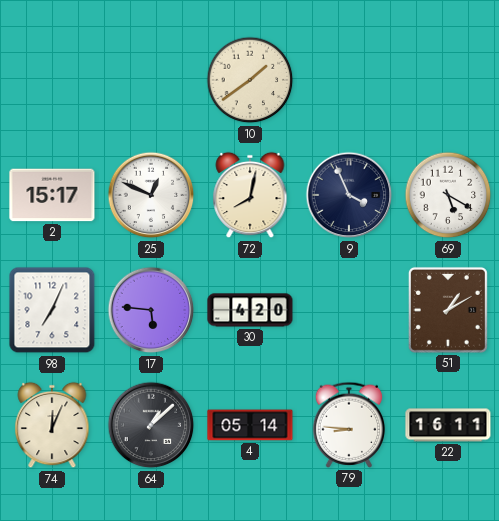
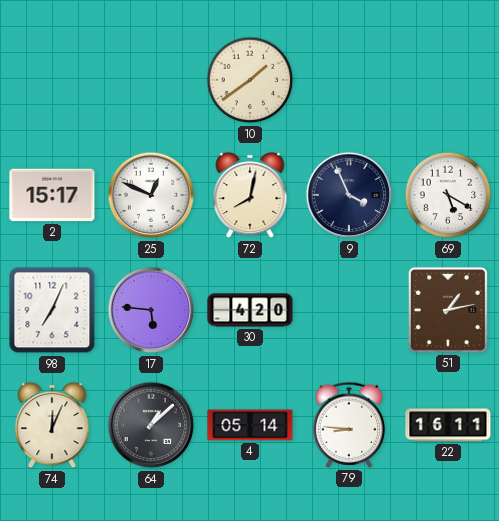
51: 1:10 -> 1:13
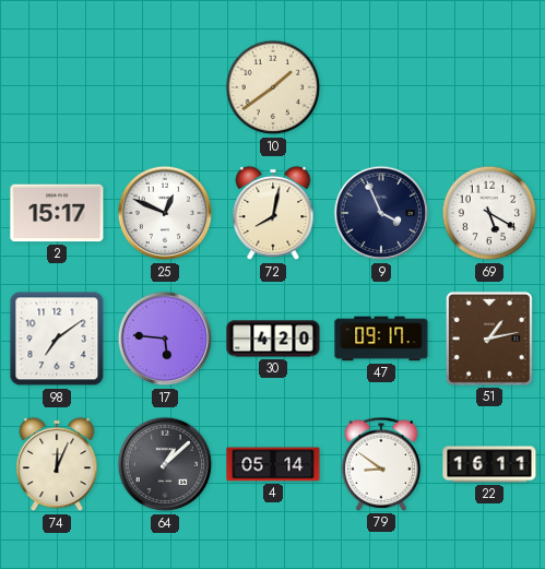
98: 7:04 -> 7:09
47: none -> 09:17
79: 8:46 -> 8:51
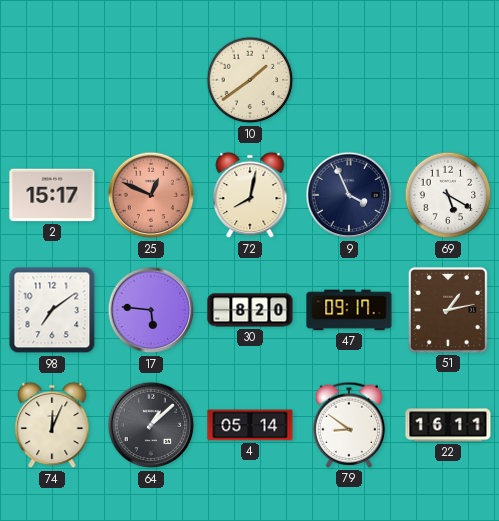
25 dial: white -> salmon
30: 4:20 -> 8:20
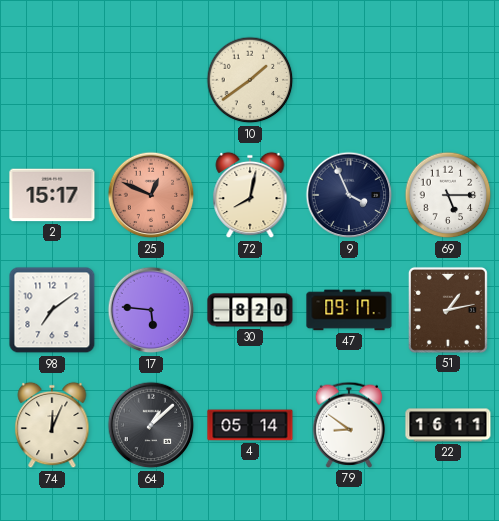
69: 5:20 -> 5:15
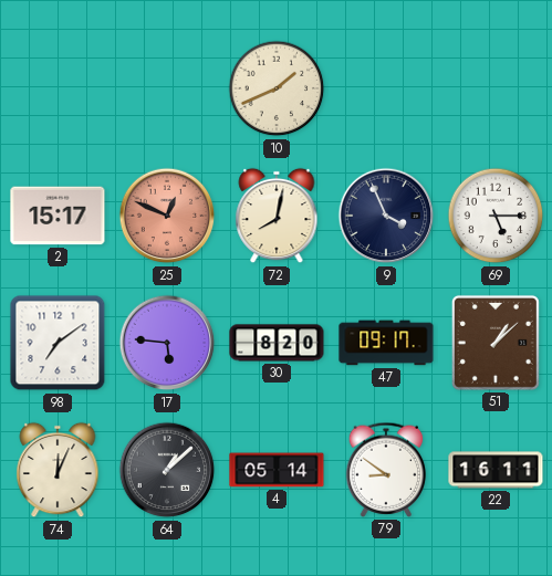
10: 1:39 -> 1:41
51: 1:13 -> 1:08
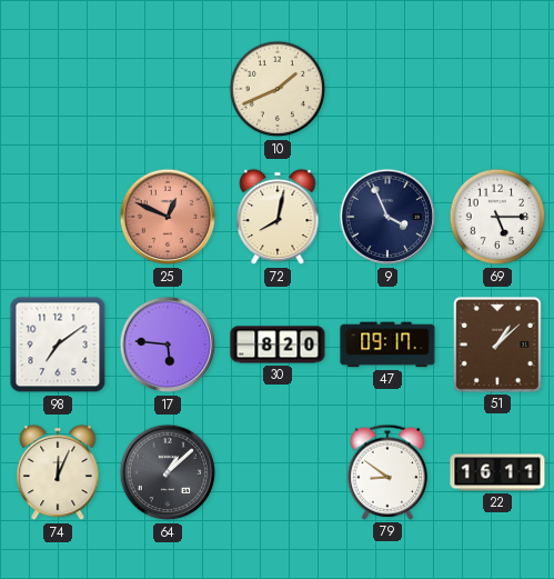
2: 15:17 -> none
4: 05:14 -> none
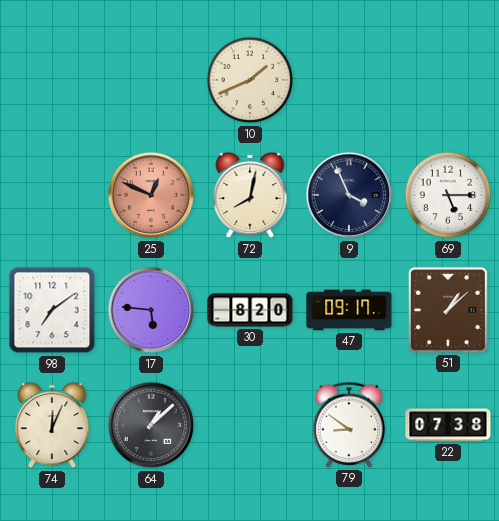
22: 16:11 -> 07:38
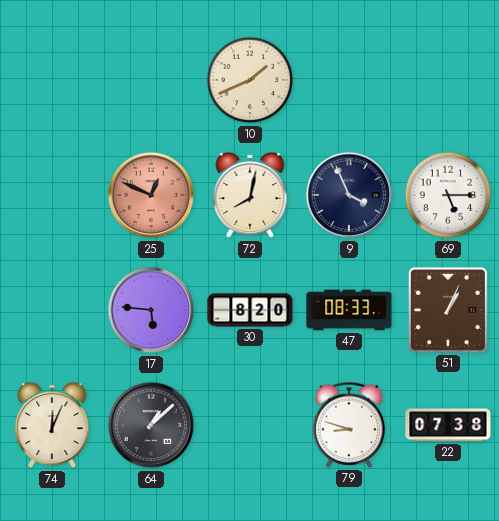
98: 7:09 -> none
47: 09:17 -> 08:33
51: 1:08 -> 1:04
79: 8:51 -> 8:48
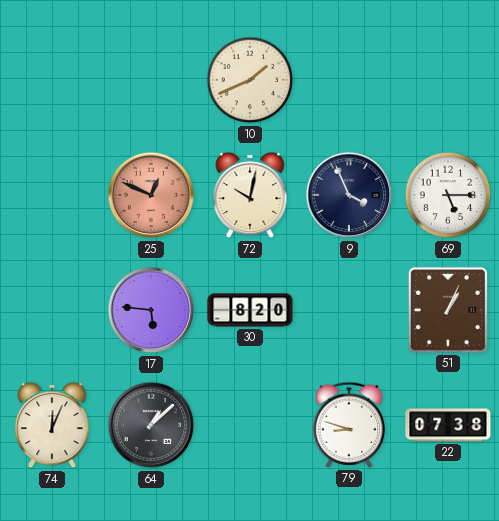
72: 8:02 -> 10:02
47: 08:33 -> none
